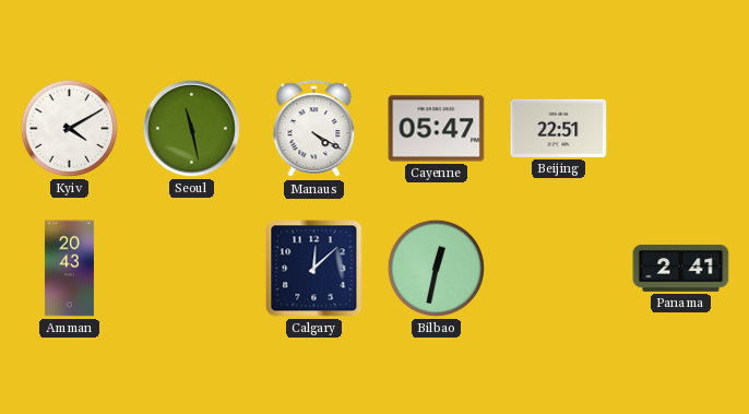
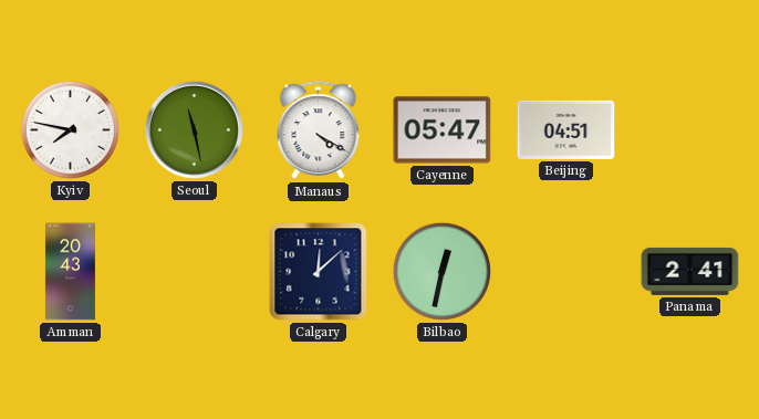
Kyiv: 4:10 -> 7:47
Beijing: 22:51 -> 04:51
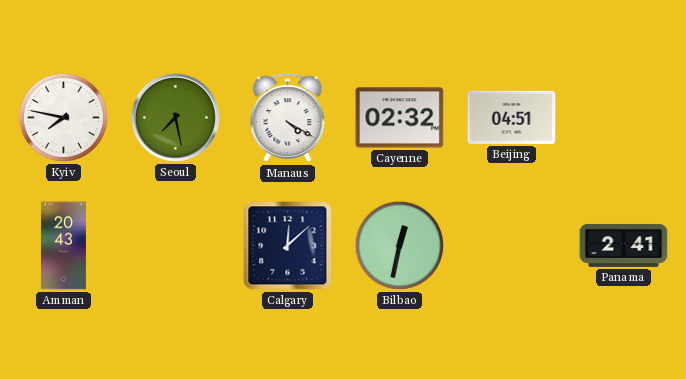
Seoul: 11:28 -> 7:28
Cayenne: 05:47 -> 02:32
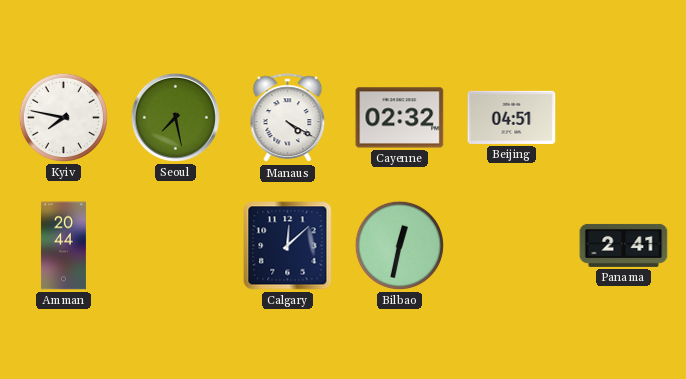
Amman: 20:43 -> 20:44
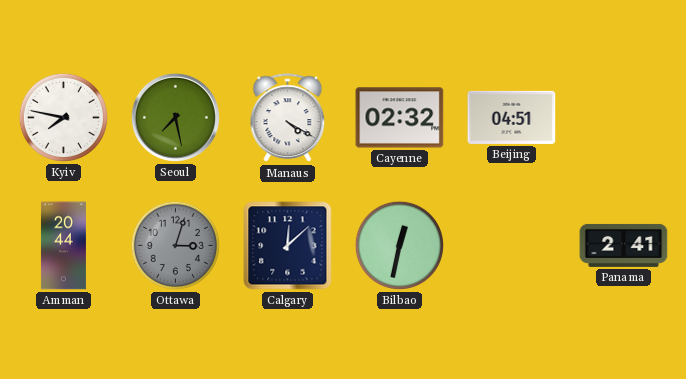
Ottawa: none -> 3:03
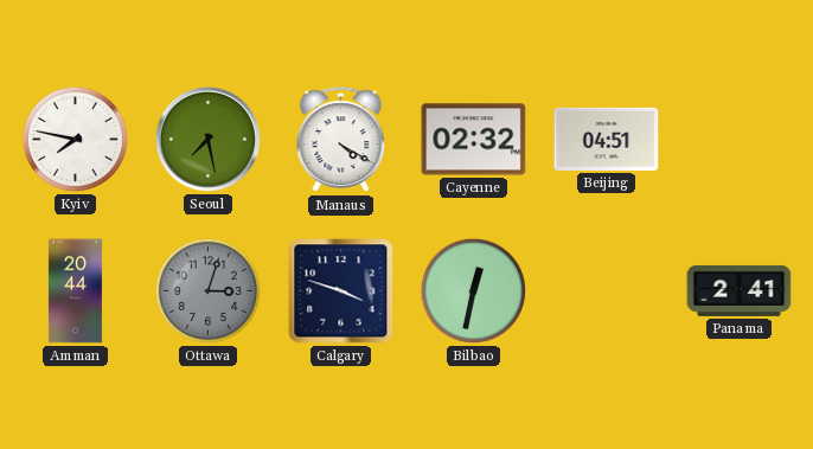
Calgary: 12:08 -> 3:48
